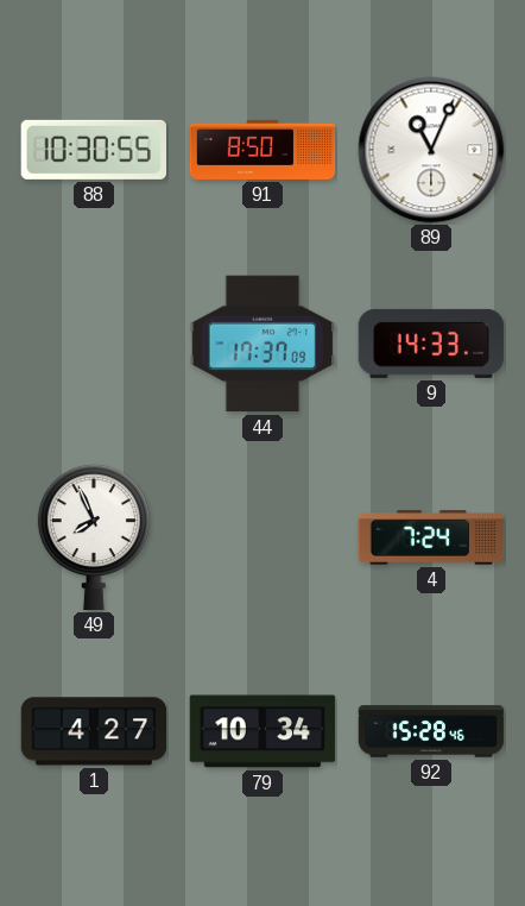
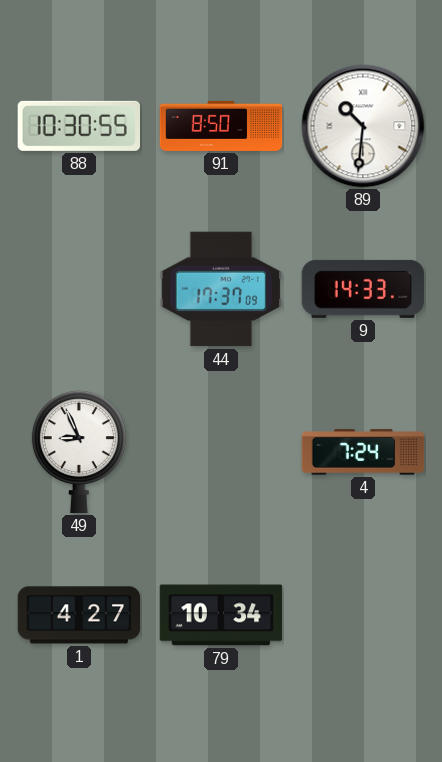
89: 11:04 -> 10:31
49: 7:56 -> 8:56
92: 15:28 -> none
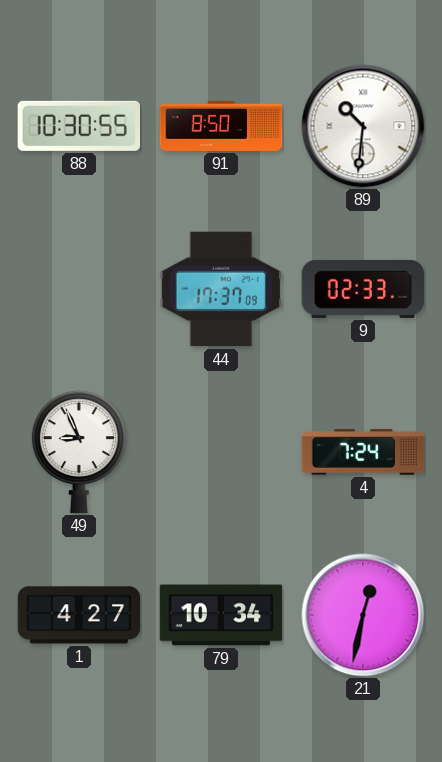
9: 14:33 -> 02:33
21: none -> 12:32
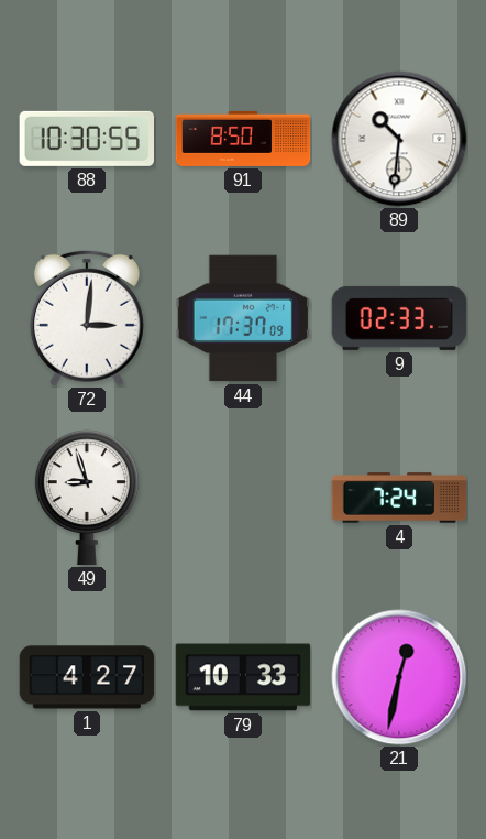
72: none -> 3:01
49: 8:56 -> 8:57
79: 10:34 -> 10:33
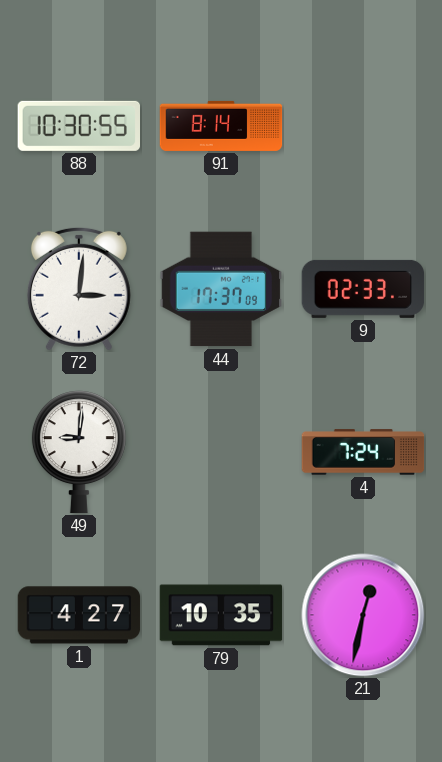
91: 8:50 -> 8:14
89: 10:31 -> none
49: 8:57 -> 9:01
79: 10:33 -> 10:35
